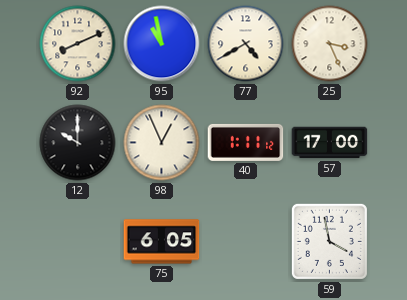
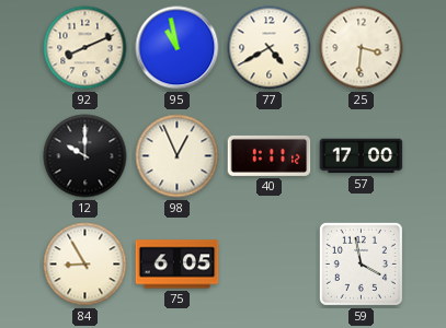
25: 3:26 -> 3:31
84: none -> 8:55
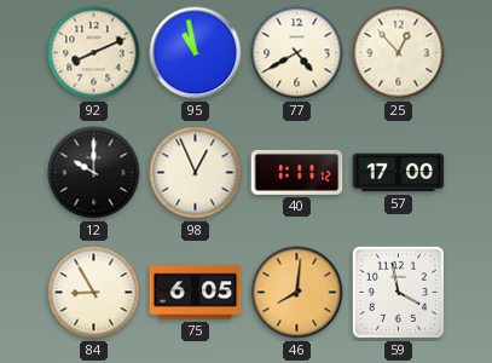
25: 3:31 -> 12:53
46: none -> 8:01
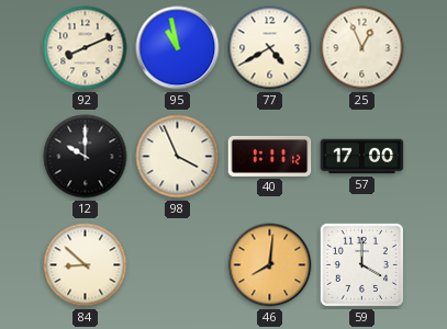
25: 12:53 -> 12:56
98: 12:56 -> 3:56
84: 8:55 -> 8:52
75: 6:05 -> none
59: 3:58 -> 4:00
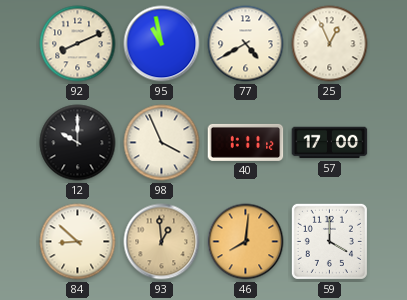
93: none -> 12:59
